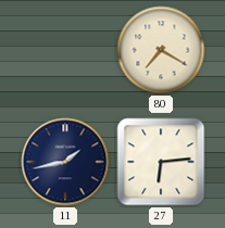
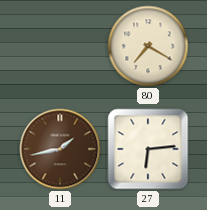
11 dial: navy -> brown
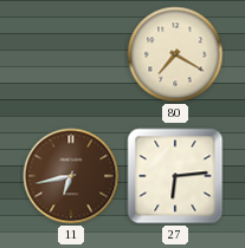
11: 1:43 -> 6:43
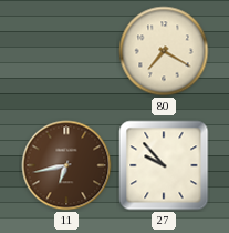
27: 6:14 -> 9:53
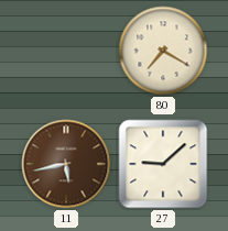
11: 6:43 -> 5:43
27: 9:53 -> 9:08
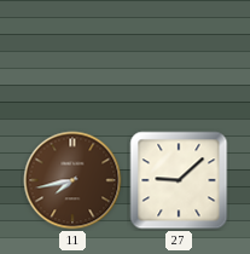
80: 7:20 -> none
11: 5:43 -> 7:43
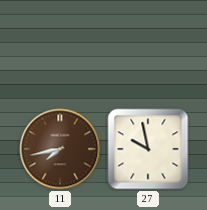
27: 9:08 -> 9:58
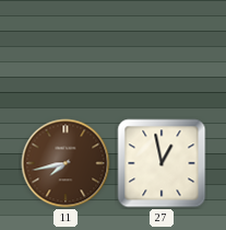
27: 9:58 -> 12:58
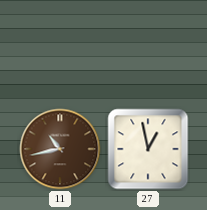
11: 7:43 -> 10:43
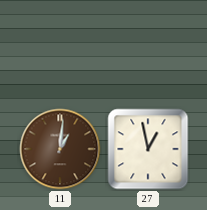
11: 10:43 -> 1:01
